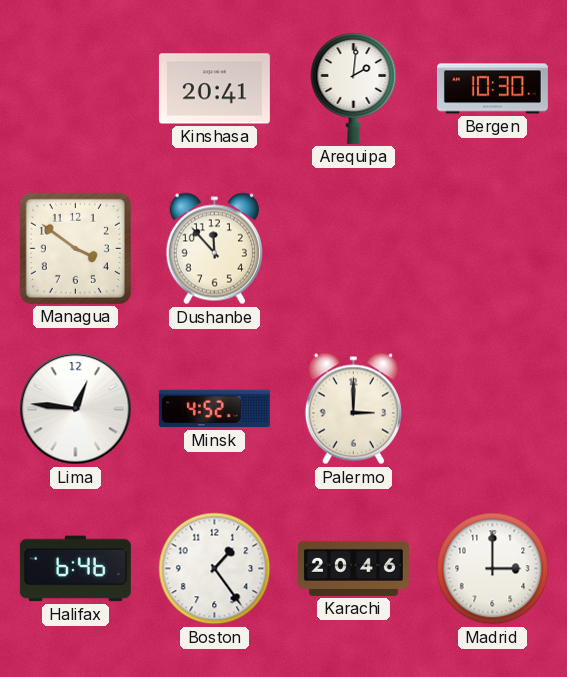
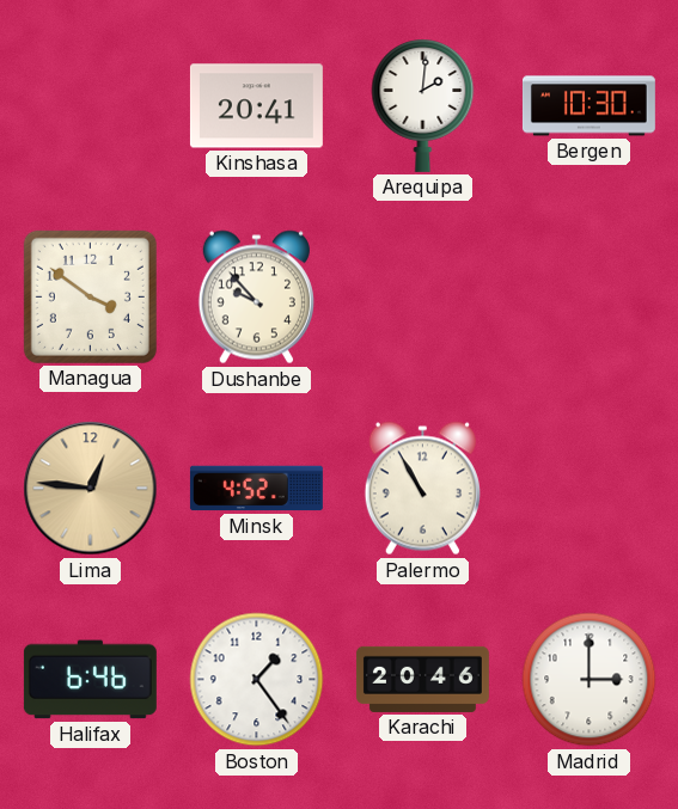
Dushanbe: 11:53 -> 9:53
Lima dial: white -> champagne
Palermo: 3:00 -> 10:55
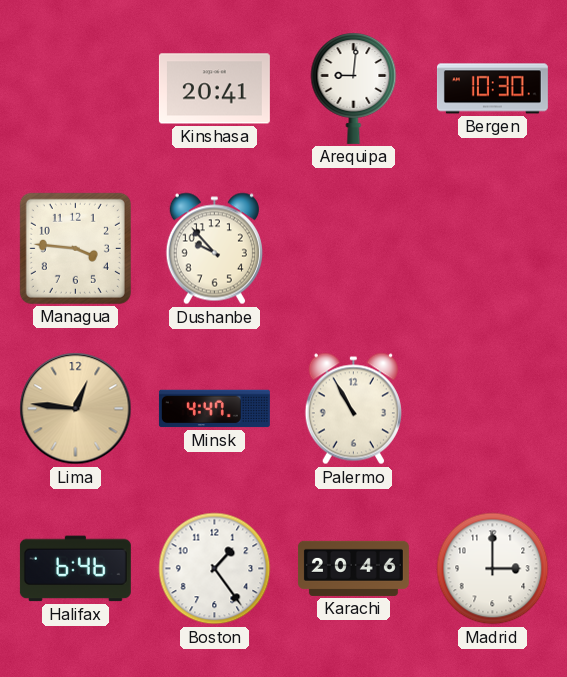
Arequipa: 2:01 -> 9:01
Managua: 3:51 -> 3:46
Minsk: 4:52 -> 4:47
